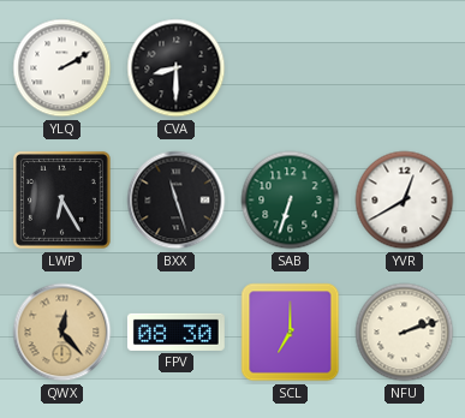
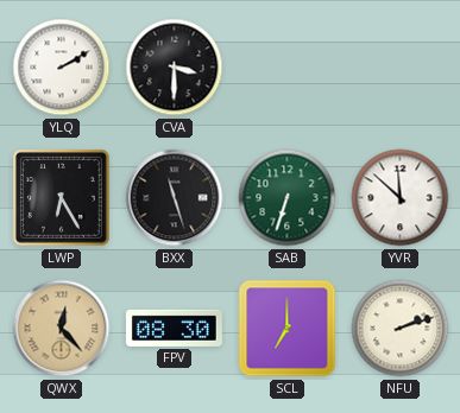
CVA: 8:30 -> 3:30
YVR: 12:40 -> 11:52
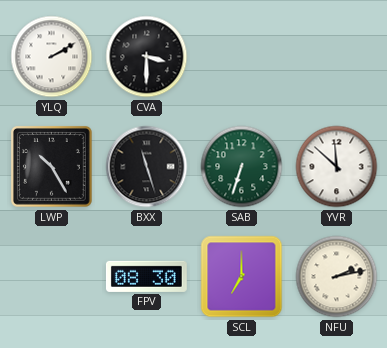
LWP: 6:25 -> 10:25
QWX: 12:23 -> none
NFU: 2:12 -> 2:13
